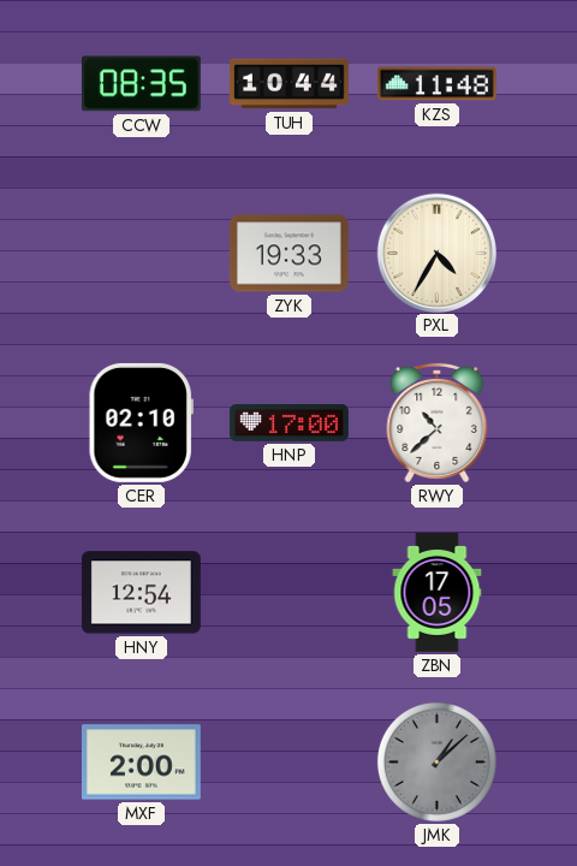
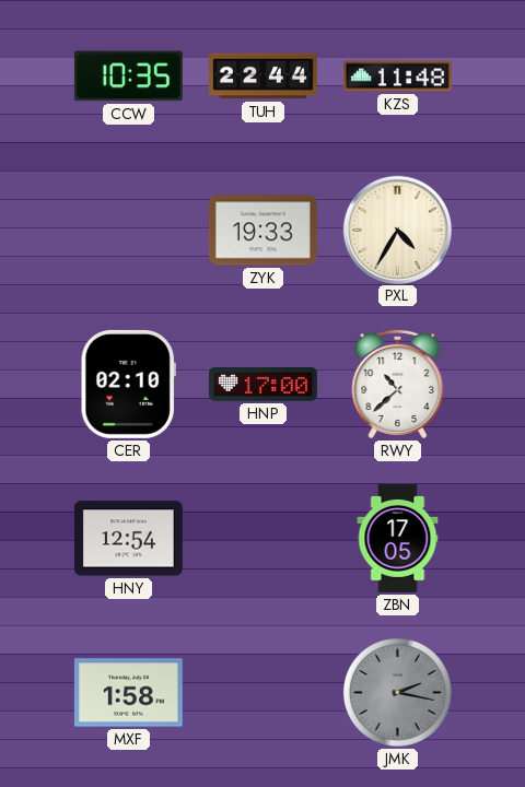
CCW: 08:35 -> 10:35
TUH: 10:44 -> 22:44
MXF: 2:00 -> 1:58
JMK: 1:08 -> 2:17
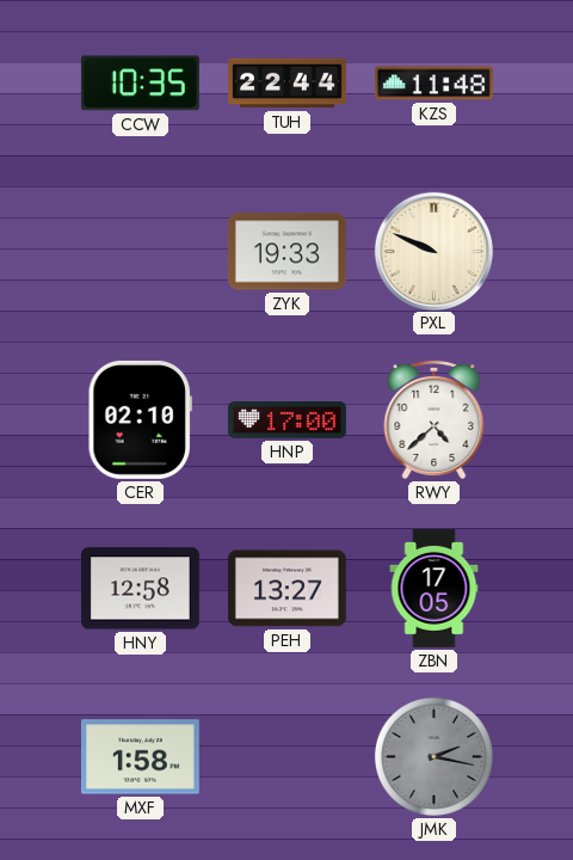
PXL: 4:35 -> 9:49
RWY: 10:38 -> 4:38
HNY: 12:54 -> 12:58
PEH: none -> 13:27
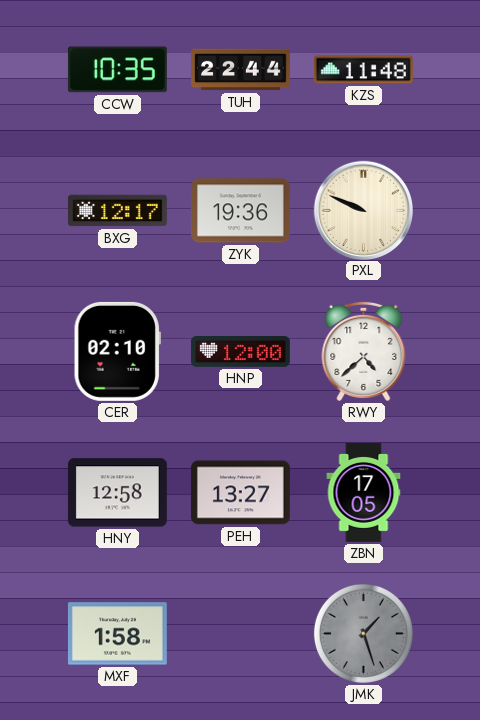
BXG: none -> 12:17
ZYK: 19:33 -> 19:36
HNP: 17:00 -> 12:00
JMK: 2:17 -> 1:27
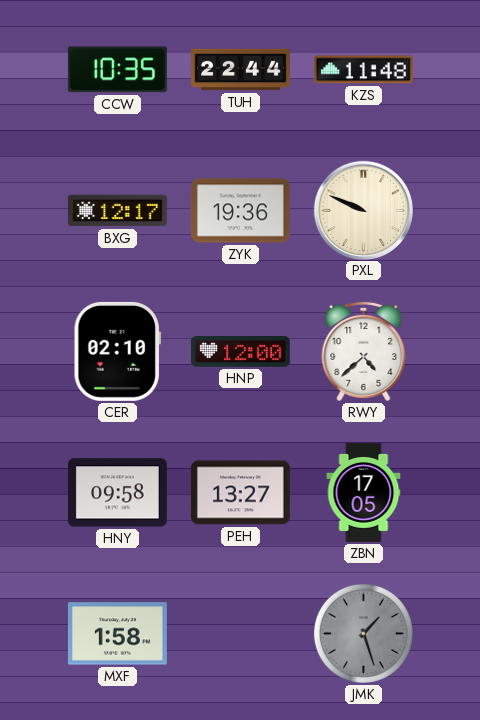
HNY: 12:58 -> 09:58
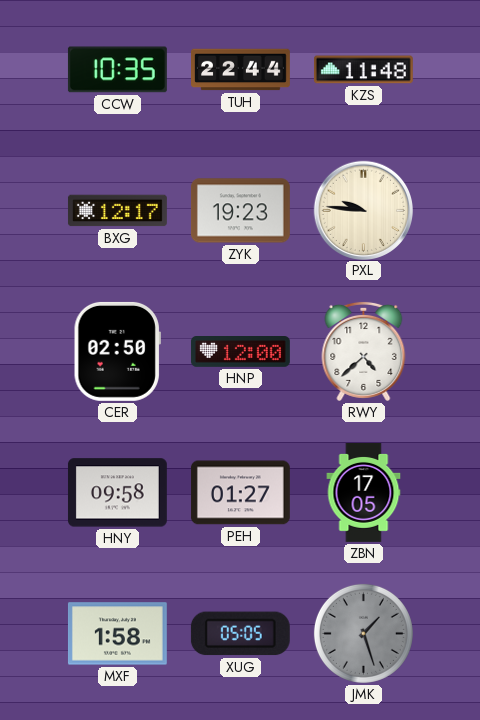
ZYK: 19:36 -> 19:23
PXL: 9:49 -> 9:46
CER: 02:10 -> 02:50
PEH: 13:27 -> 01:27
XUG: none -> 05:05
